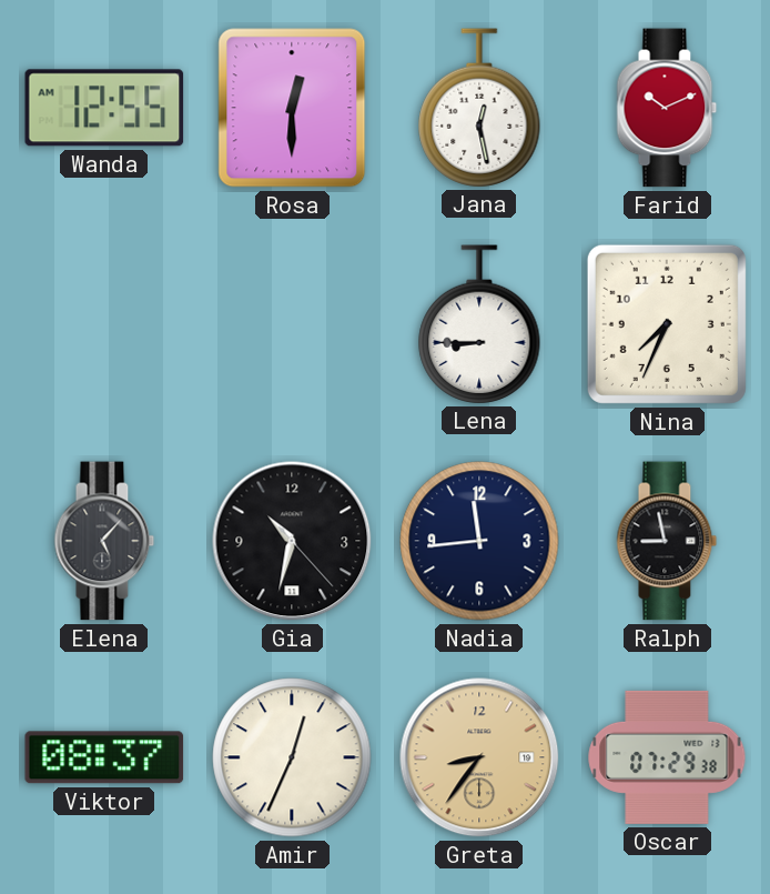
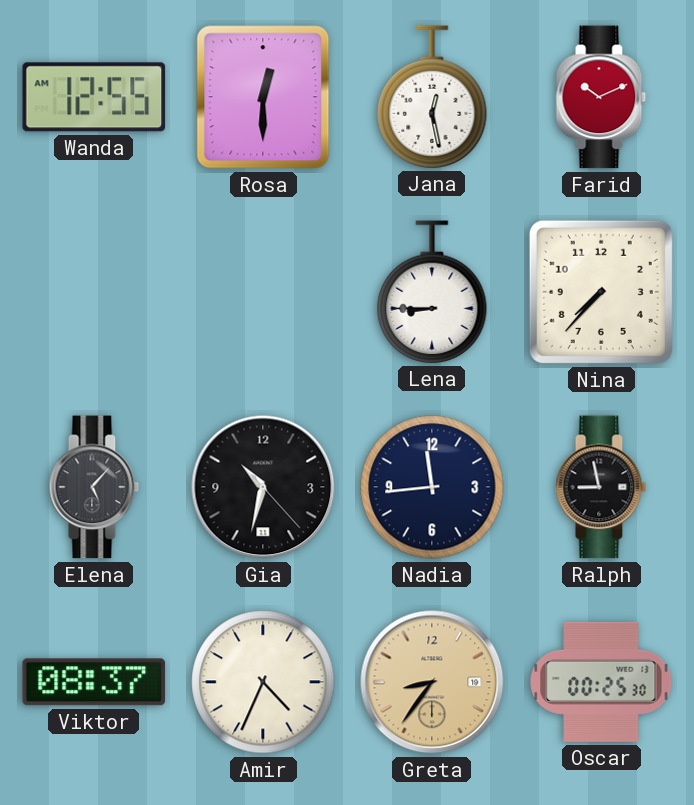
Nina: 7:34 -> 7:37
Amir: 12:34 -> 4:34
Oscar: 07:29 -> 00:25
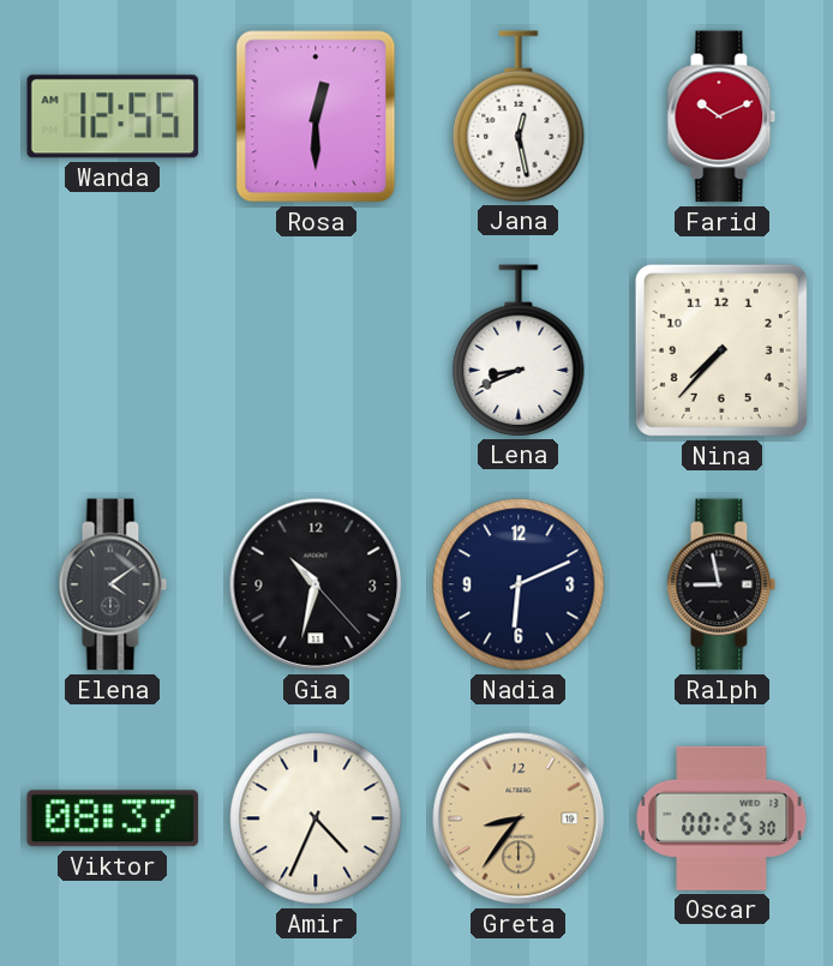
Lena: 8:45 -> 8:41
Elena: 5:07 -> 4:09
Nadia: 11:44 -> 6:11
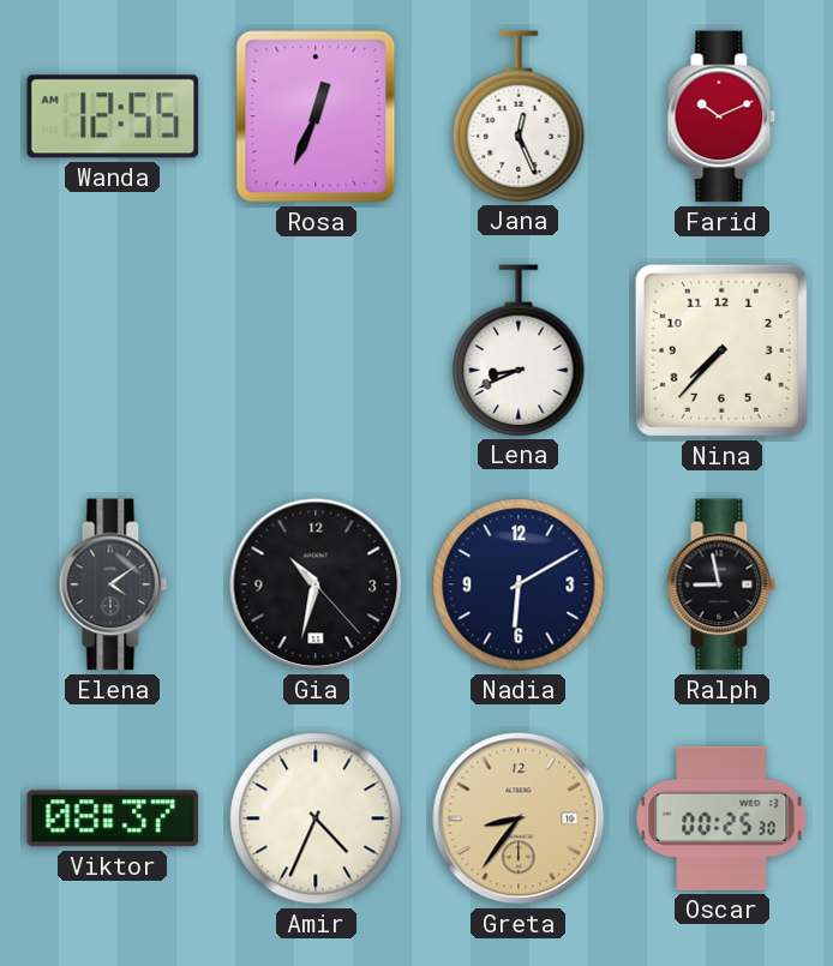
Rosa: 12:30 -> 12:34
Jana: 12:28 -> 12:26
Nadia: 6:11 -> 6:10
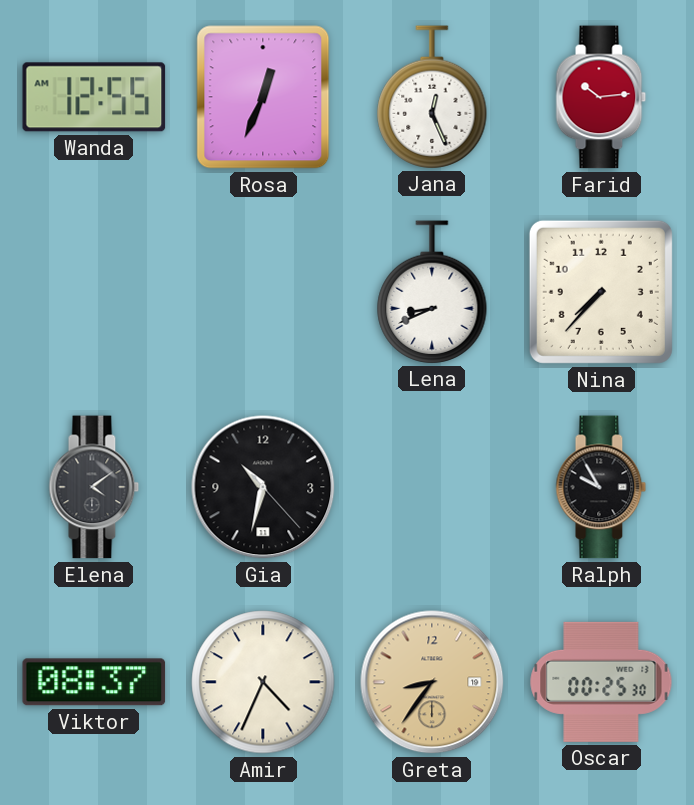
Farid: 10:11 -> 10:14
Nadia: 6:10 -> none
Ralph: 8:58 -> 9:55
